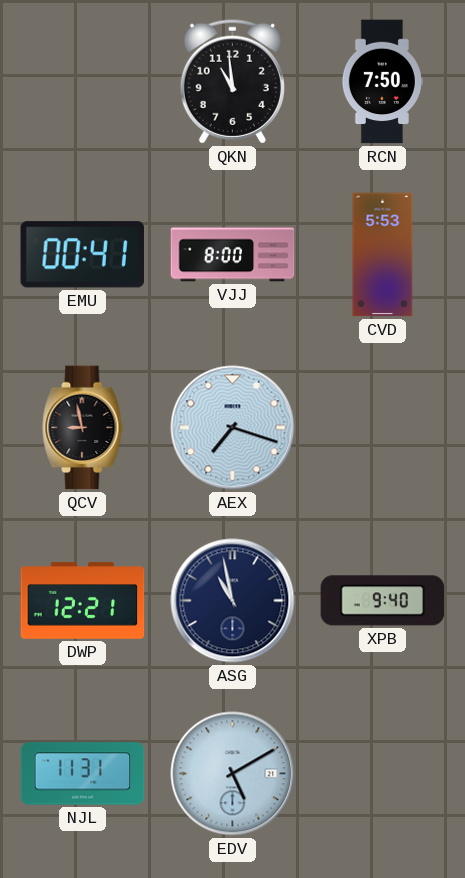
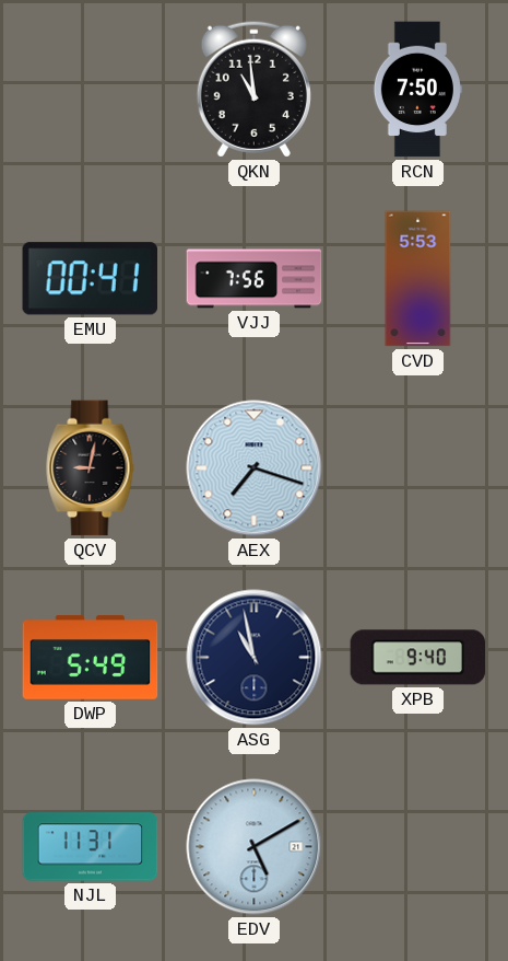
VJJ: 8:00 -> 7:56
QCV: 8:58 -> 9:02
DWP: 12:21 -> 5:49
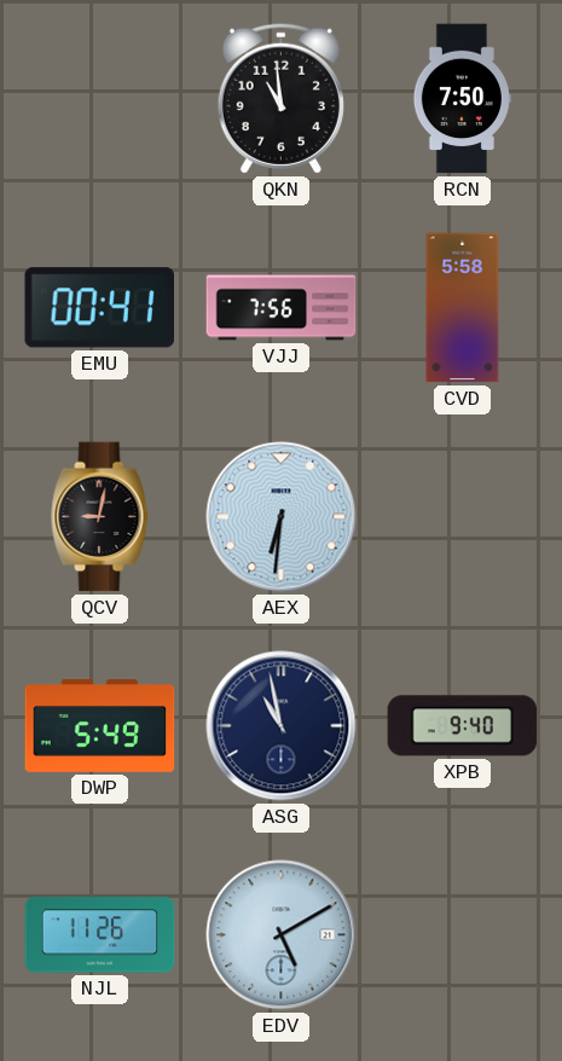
CVD: 5:53 -> 5:58
AEX: 7:18 -> 6:31
NJL: 11:31 -> 11:26
